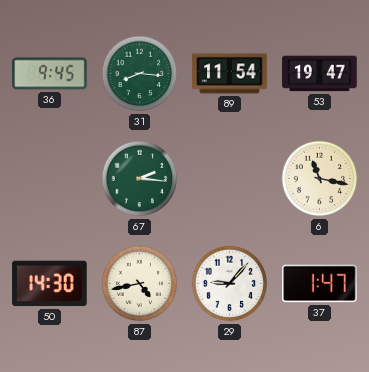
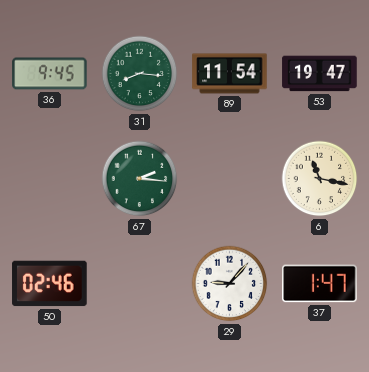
50: 14:30 -> 02:46
87: 4:43 -> none
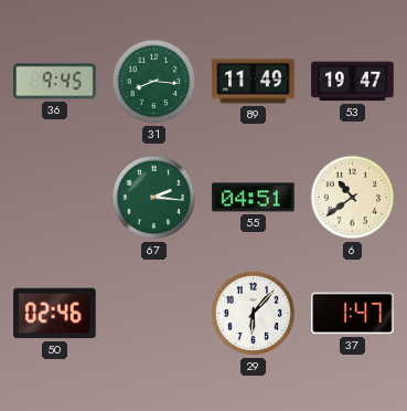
89: 11:54 -> 11:49
55: none -> 04:51
6: 11:17 -> 10:39
29: 9:07 -> 6:07
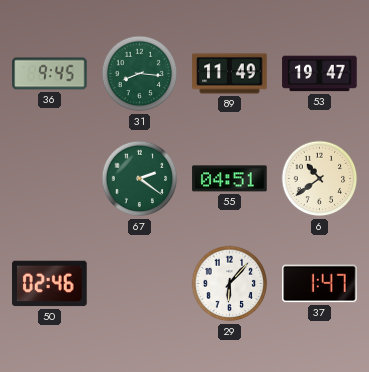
67: 2:16 -> 2:21
